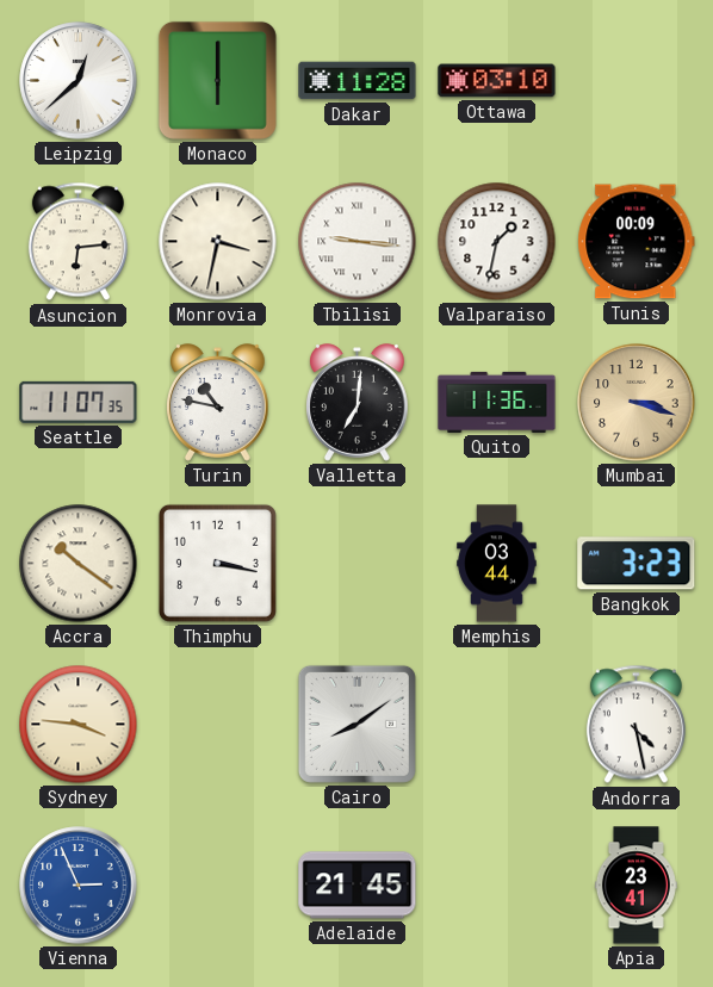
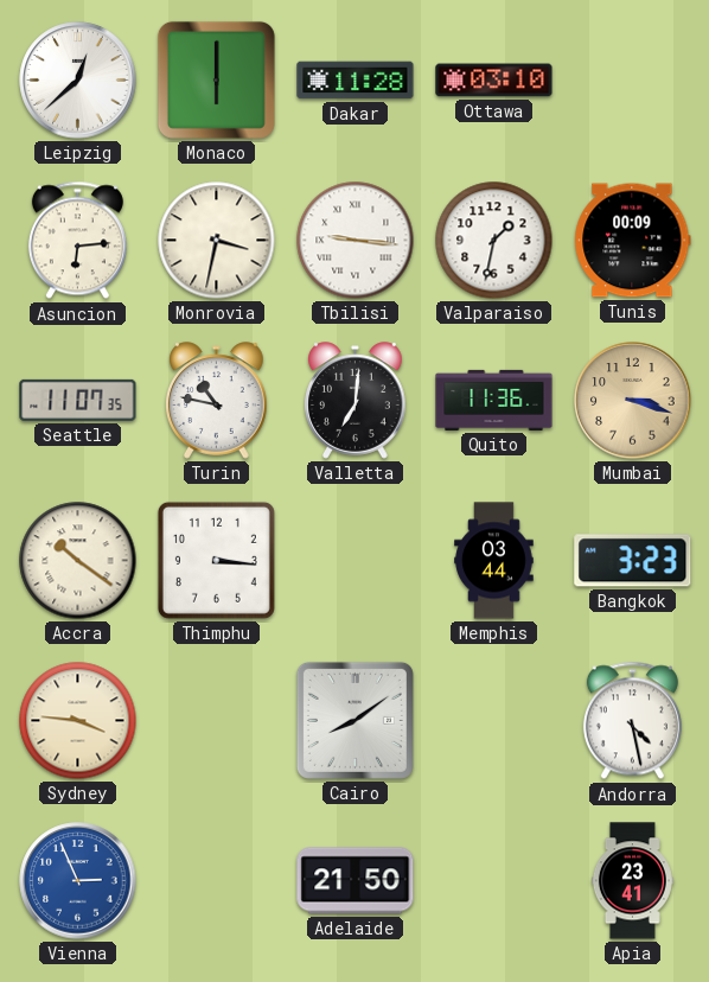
Thimphu: 3:17 -> 3:16
Adelaide: 21:45 -> 21:50
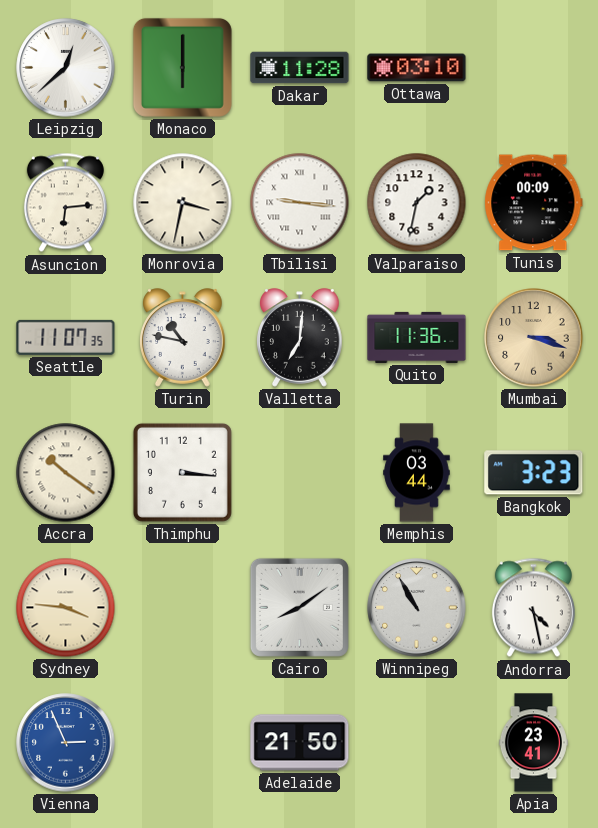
Winnipeg: none -> 10:55
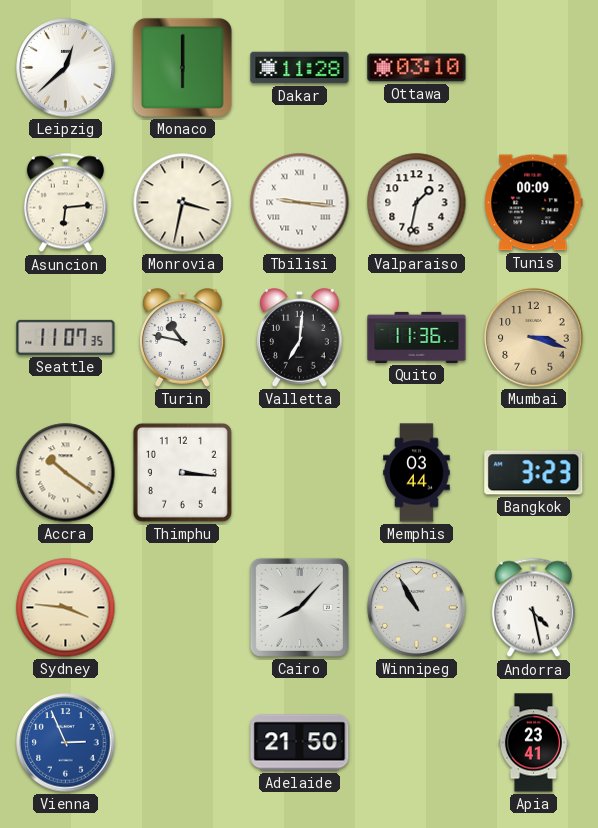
Cairo: 8:09 -> 8:07
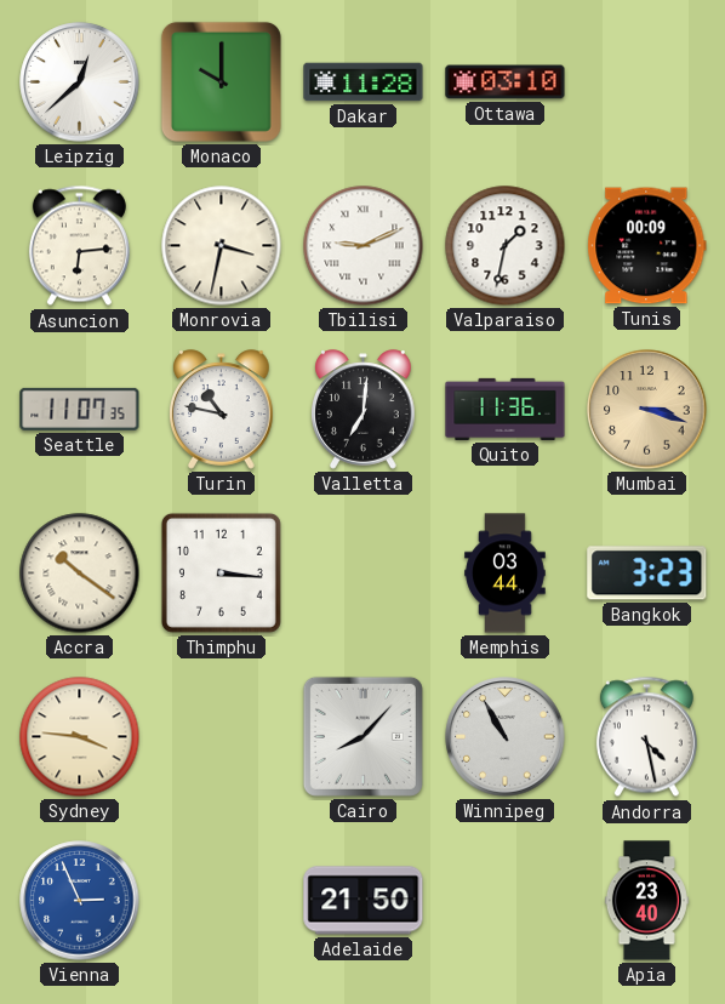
Monaco: 6:00 -> 10:00
Tbilisi: 9:16 -> 9:11
Apia: 23:41 -> 23:40
